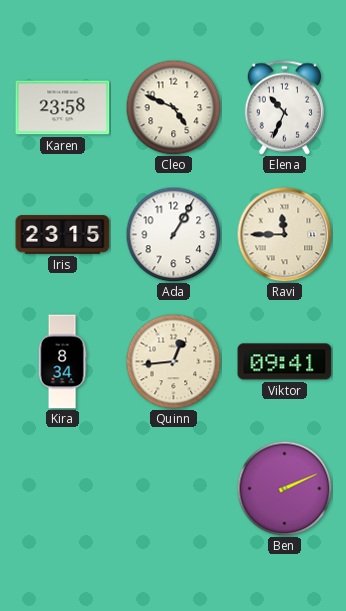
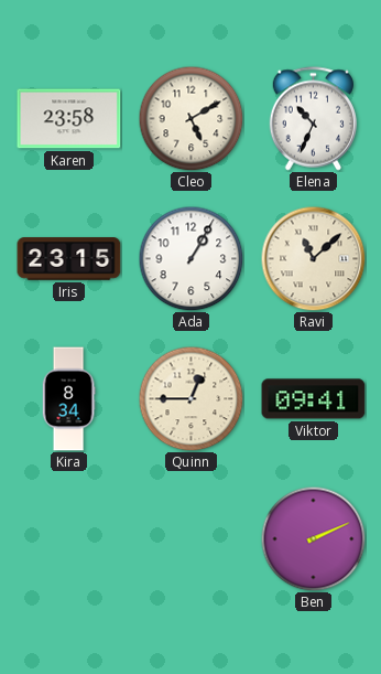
Cleo: 4:49 -> 5:10
Ravi: 11:45 -> 11:08
Quinn: 12:44 -> 12:45
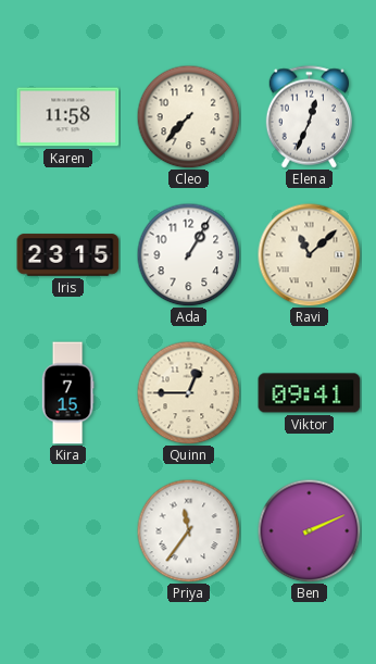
Karen: 23:58 -> 11:58
Cleo: 5:10 -> 7:37
Elena: 10:34 -> 12:34
Kira: 8:34 -> 7:15
Priya: none -> 11:36
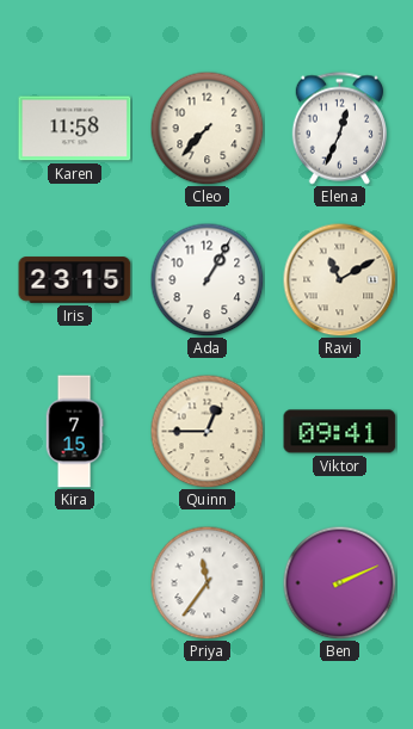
Ravi: 11:08 -> 11:10
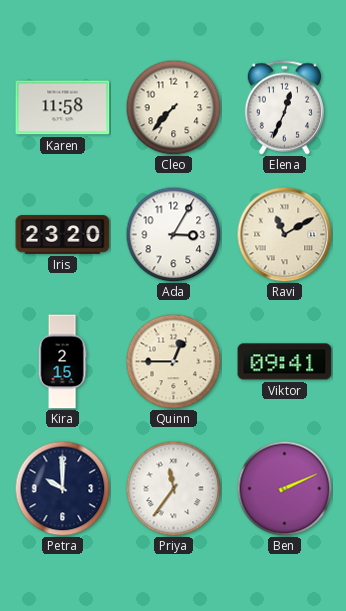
Iris: 23:15 -> 23:20
Ada: 1:05 -> 3:05
Kira: 7:15 -> 2:15
Petra: none -> 10:00
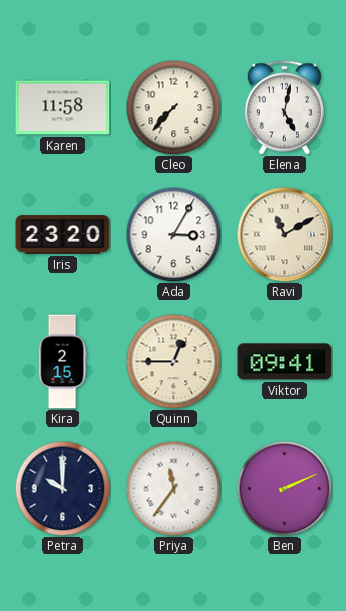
Elena: 12:34 -> 5:02
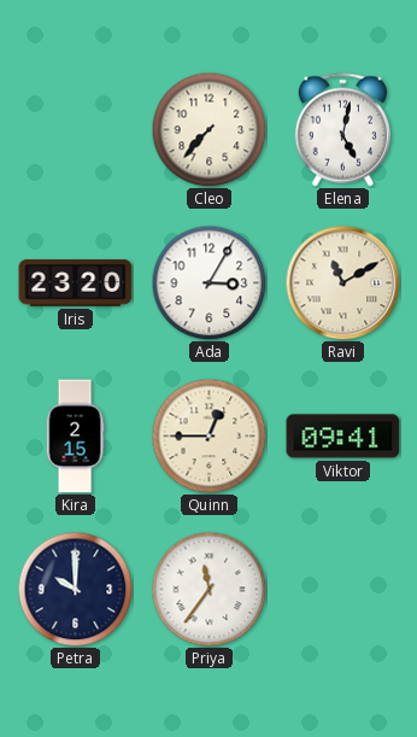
Karen: 11:58 -> none
Ben: 2:11 -> none
